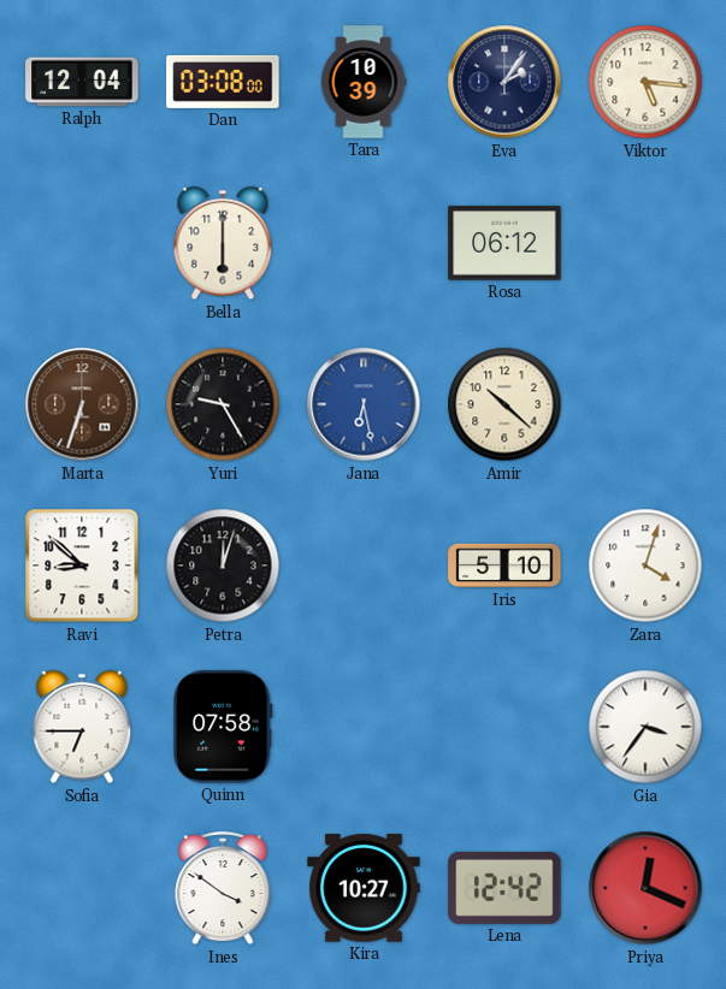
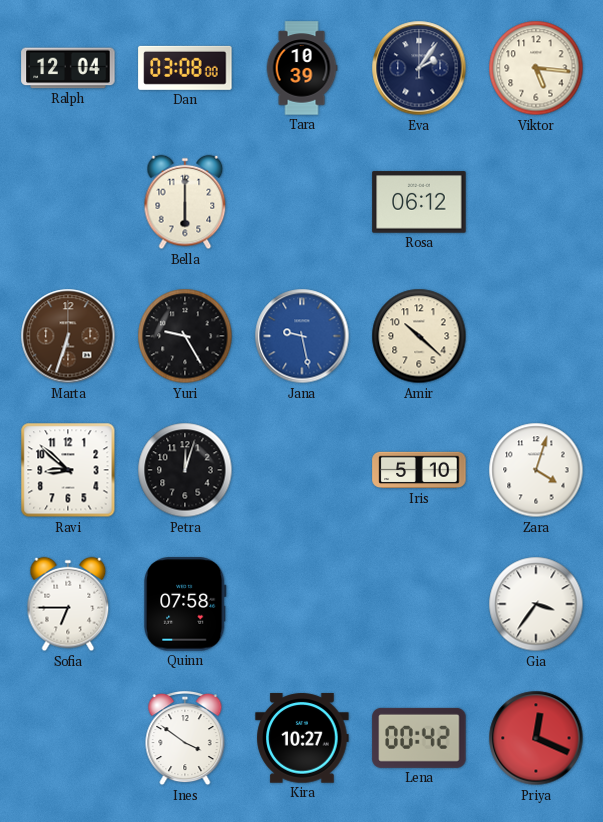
Jana: 6:28 -> 9:28
Lena: 12:42 -> 00:42
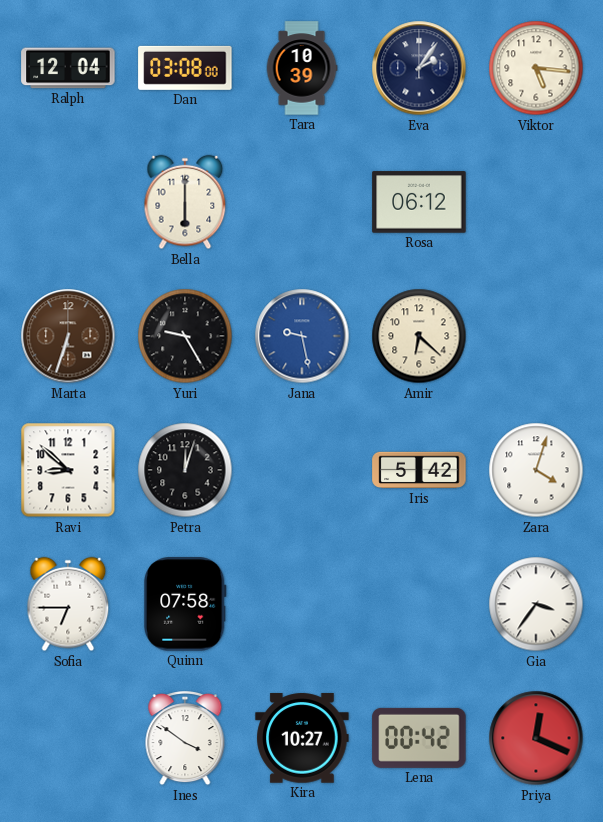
Amir: 10:22 -> 6:22
Iris: 5:10 -> 5:42
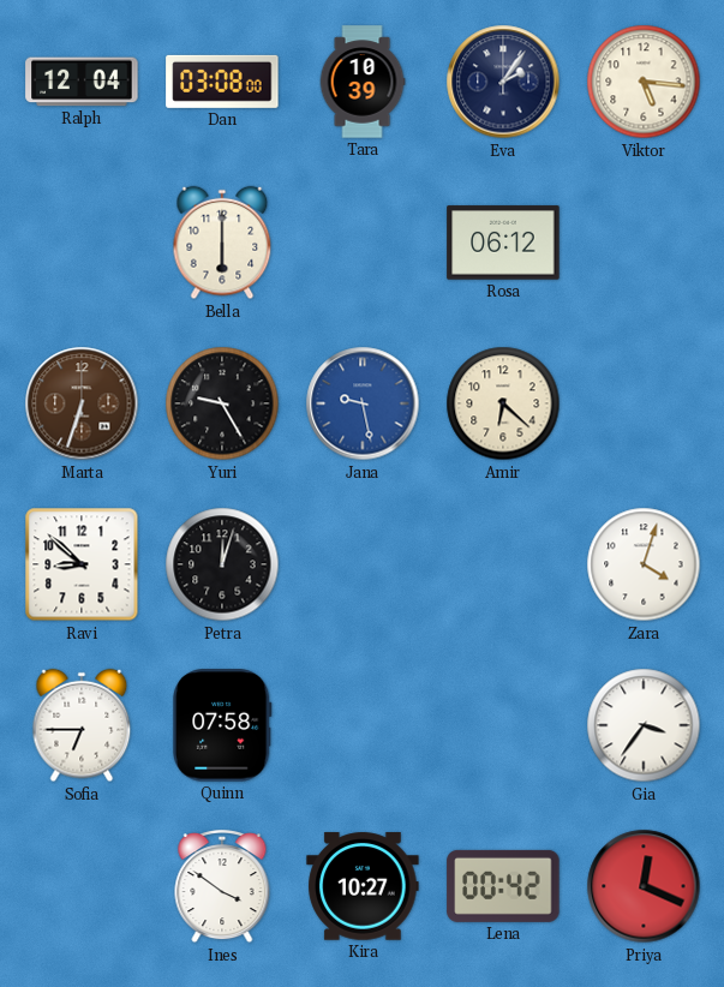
Iris: 5:42 -> none
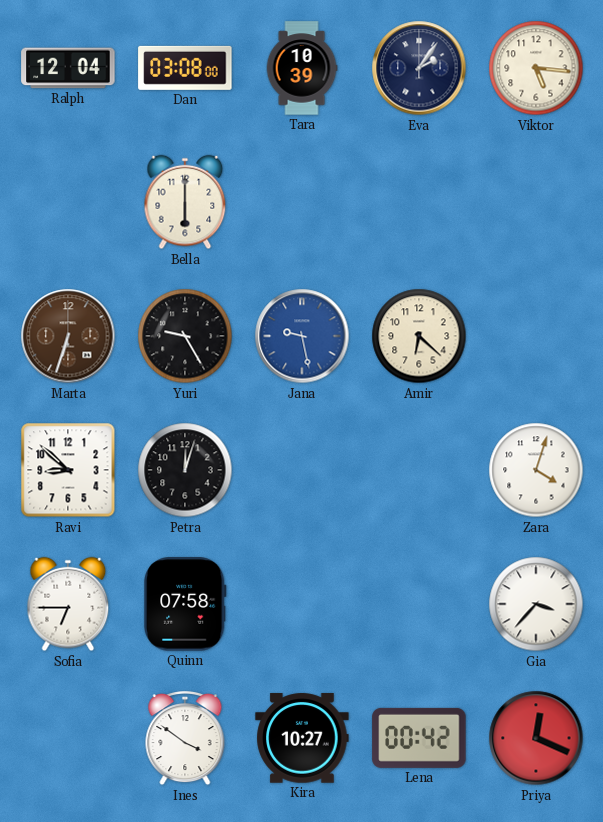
Rosa: 06:12 -> none
Gia: 3:36 -> 3:37
